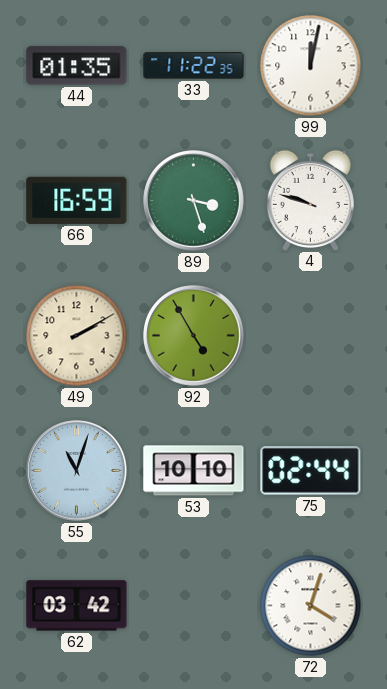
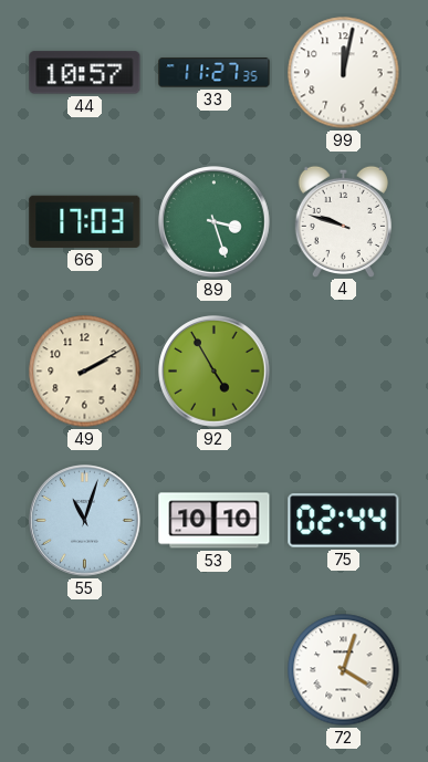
44: 01:35 -> 10:57
33: 11:22 -> 11:27
66: 16:59 -> 17:03
62: 03:42 -> none
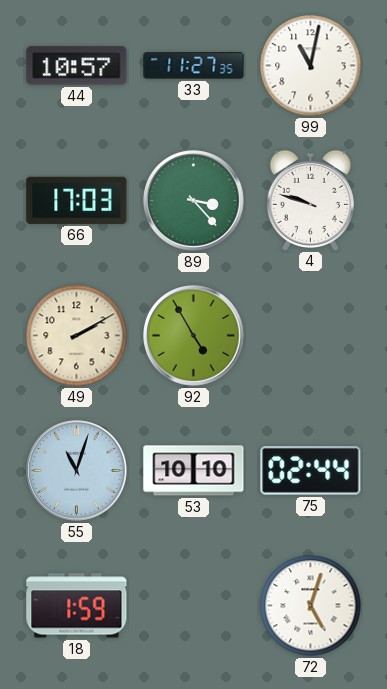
99: 12:02 -> 11:02
89: 3:27 -> 3:23
18: none -> 1:59
72: 4:03 -> 5:03
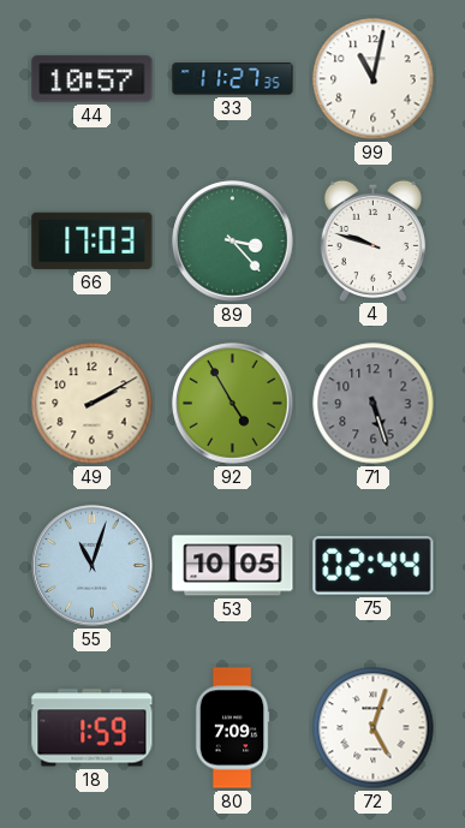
71: none -> 5:27
53: 10:10 -> 10:05
80: none -> 7:09
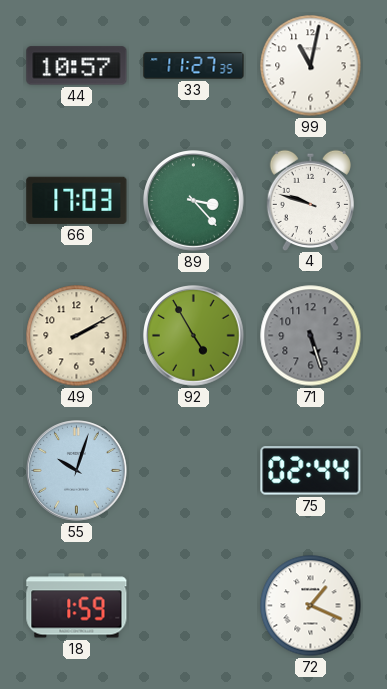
55: 11:03 -> 10:03
53: 10:05 -> none
80: 7:09 -> none
72: 5:03 -> 1:19
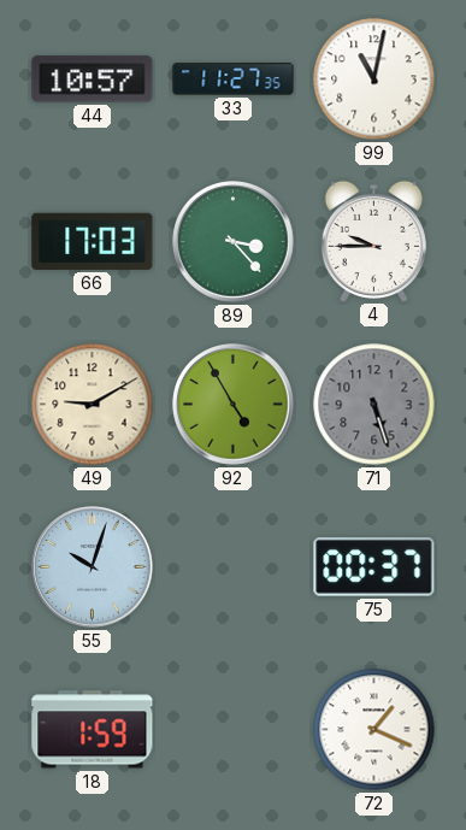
4: 9:48 -> 9:45
49: 2:10 -> 9:10
75: 02:44 -> 00:37
